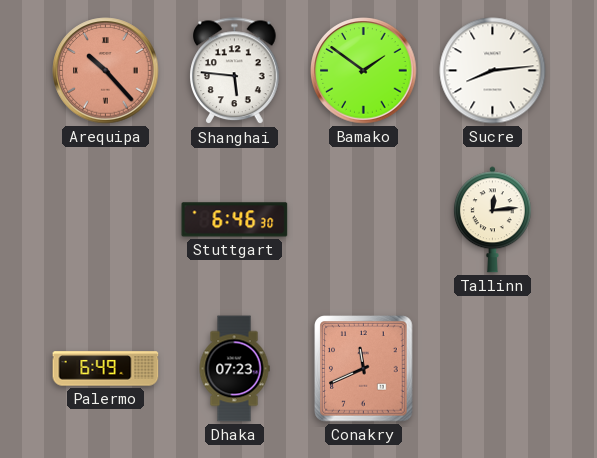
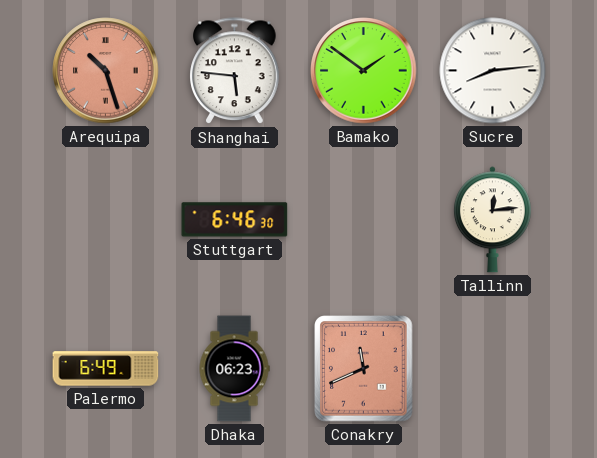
Arequipa: 10:23 -> 10:27
Dhaka: 07:23 -> 06:23
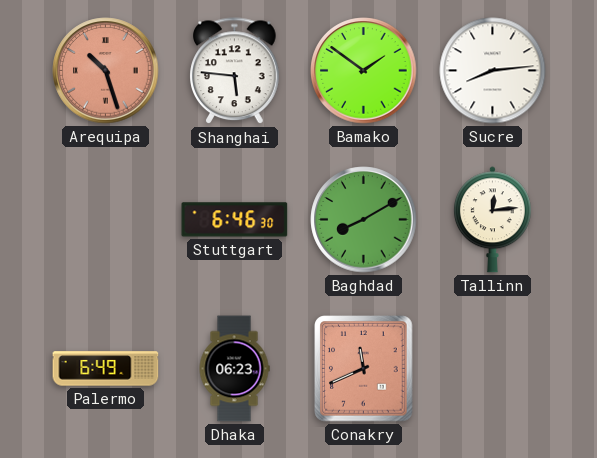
Baghdad: none -> 8:10
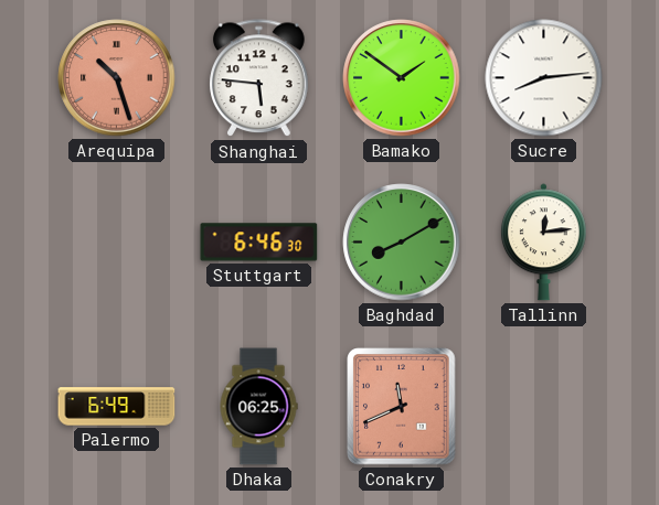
Dhaka: 06:23 -> 06:25
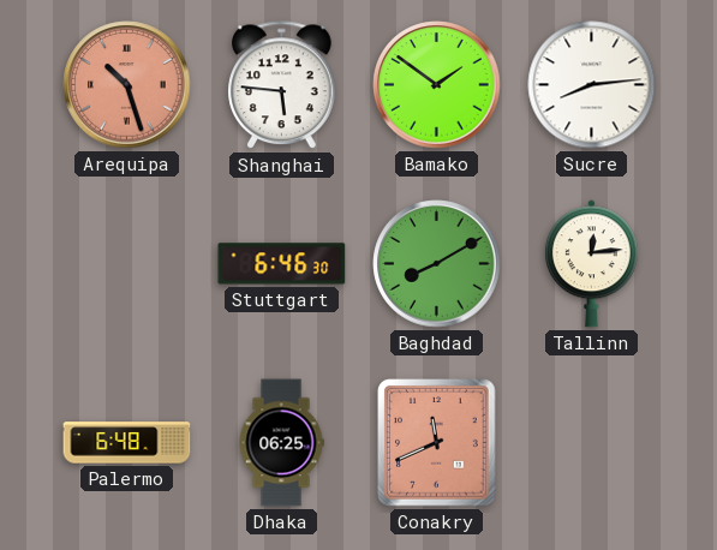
Palermo: 6:49 -> 6:48
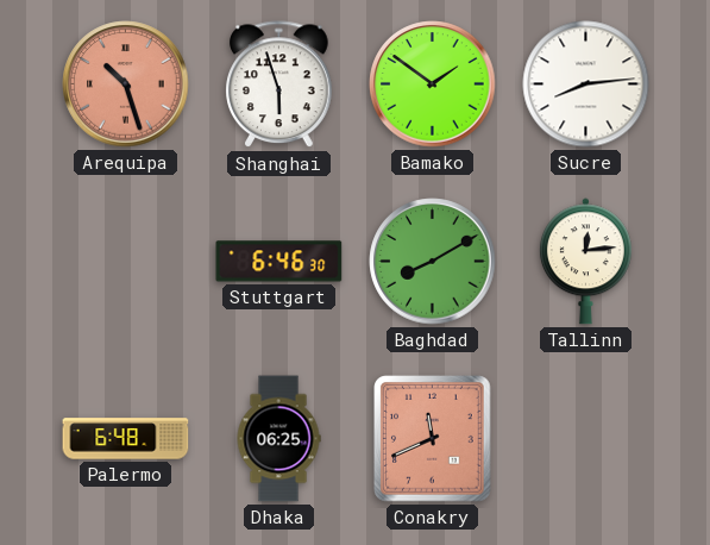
Shanghai: 5:46 -> 5:57
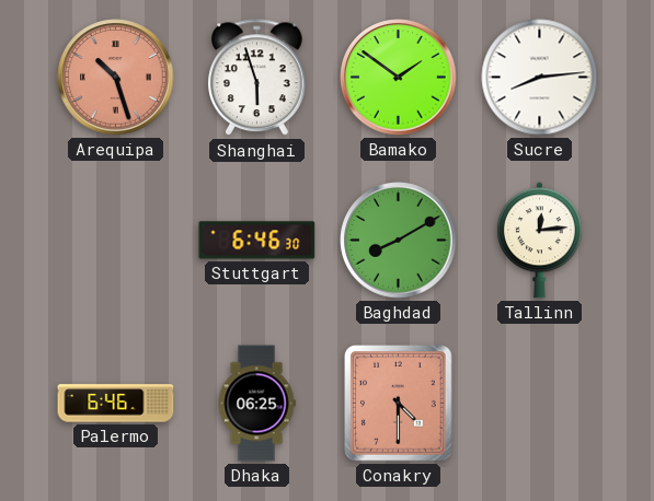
Palermo: 6:48 -> 6:46
Conakry: 11:41 -> 4:30
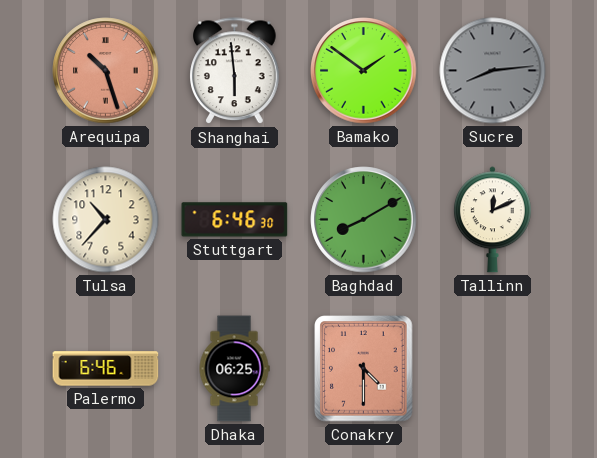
Shanghai: 5:57 -> 5:59
Sucre dial: white -> grey
Tulsa: none -> 10:37
Tallinn: 12:14 -> 12:11
